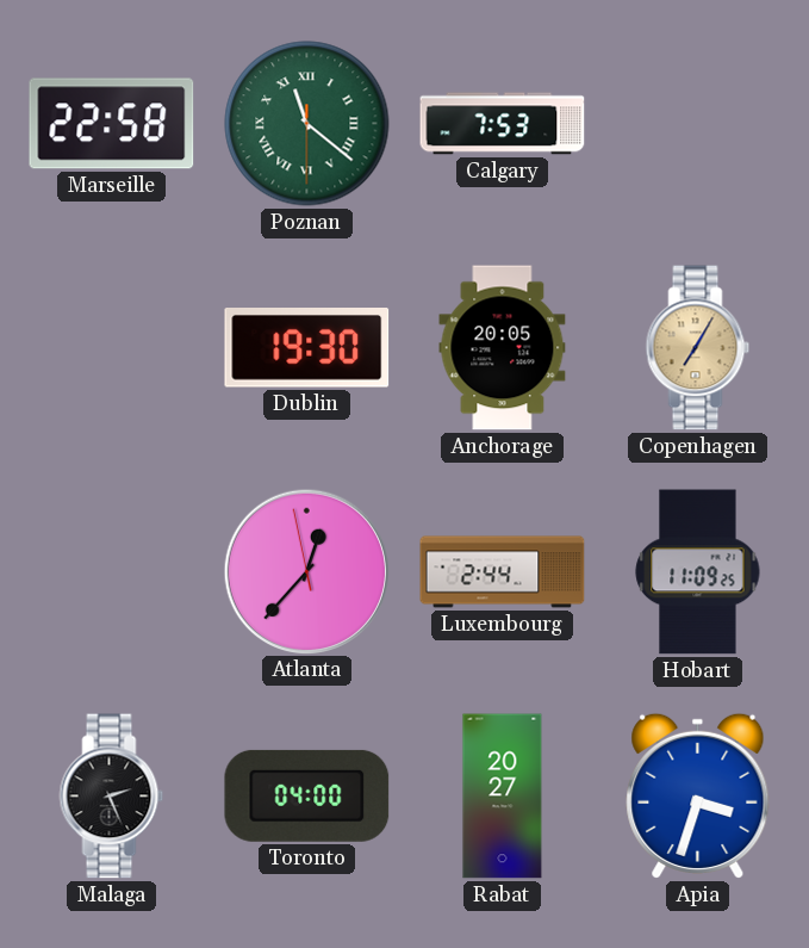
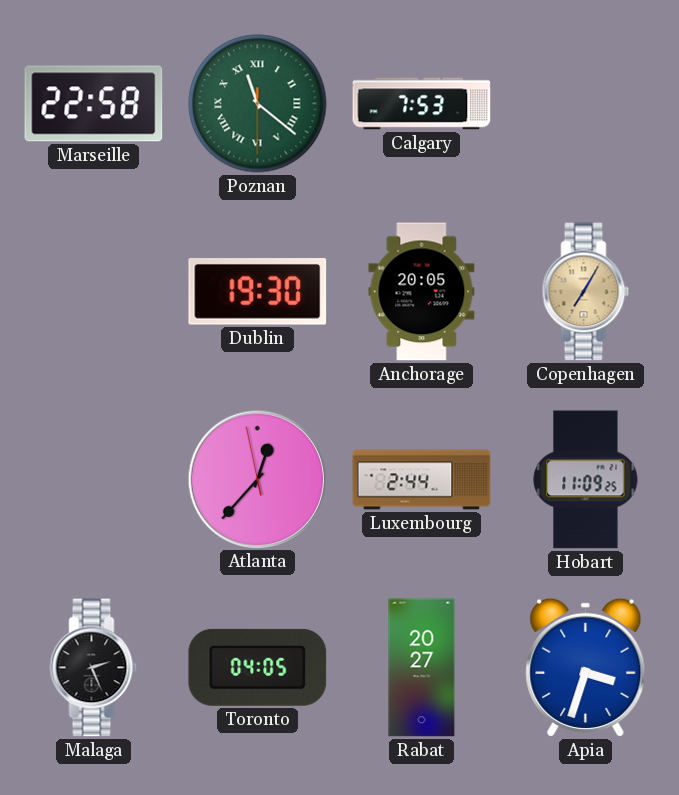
Toronto: 04:00 -> 04:05
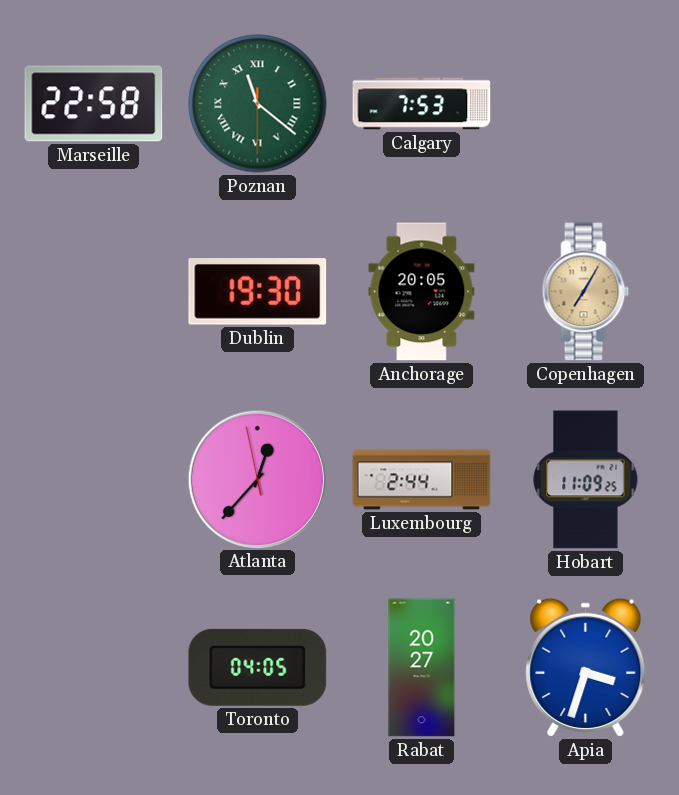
Malaga: 2:26 -> none
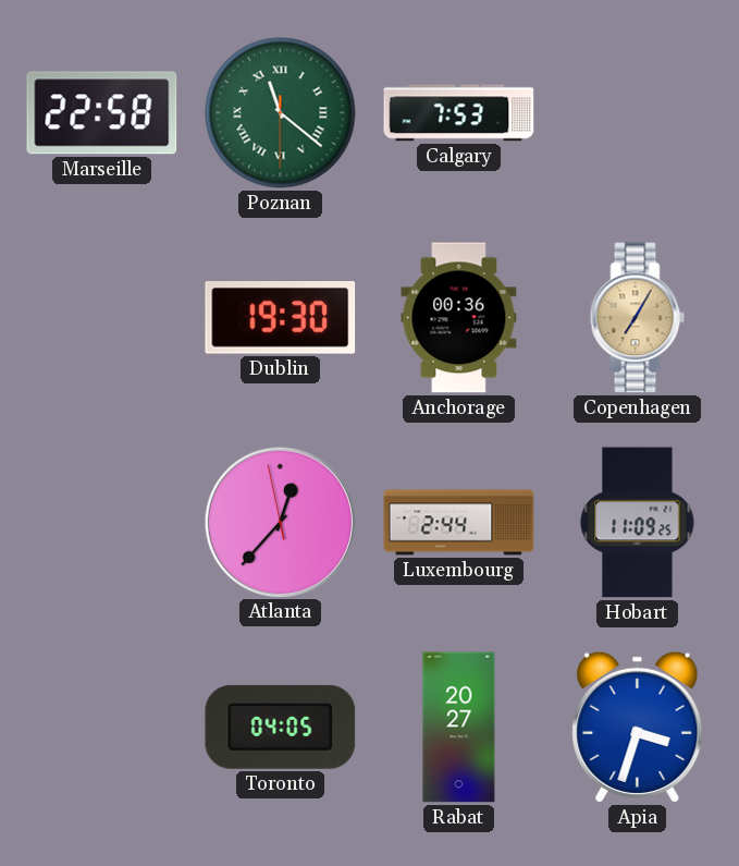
Anchorage: 20:05 -> 00:36
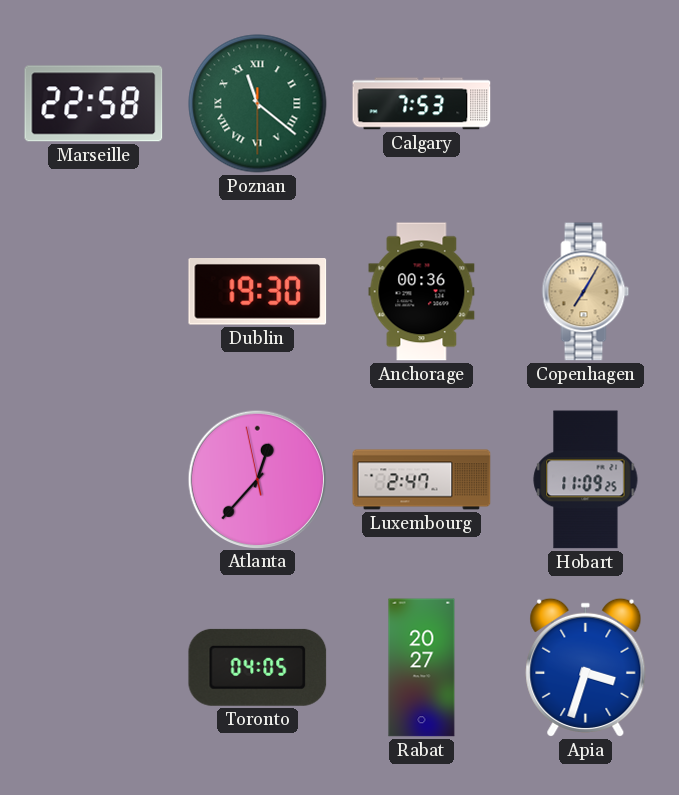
Luxembourg: 2:44 -> 2:47
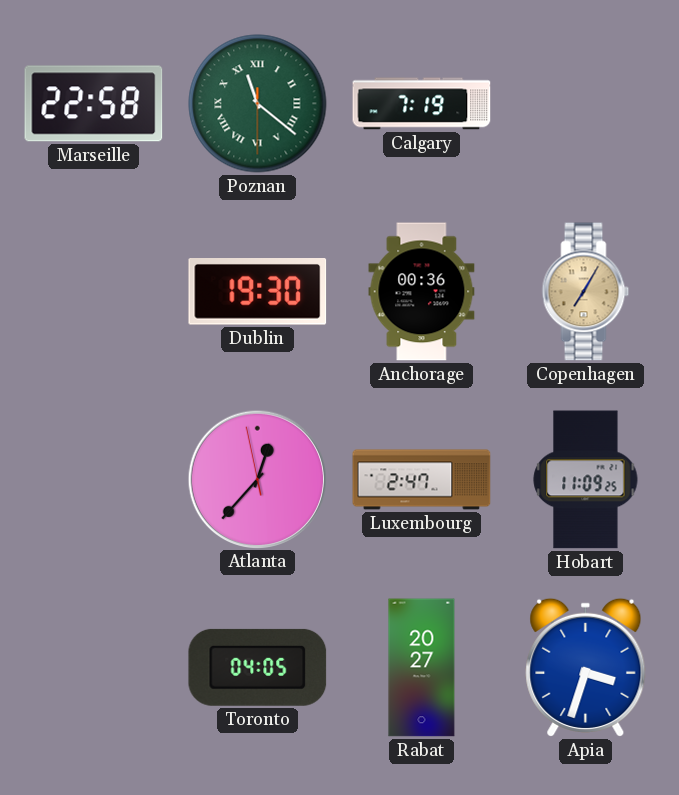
Calgary: 7:53 -> 7:19
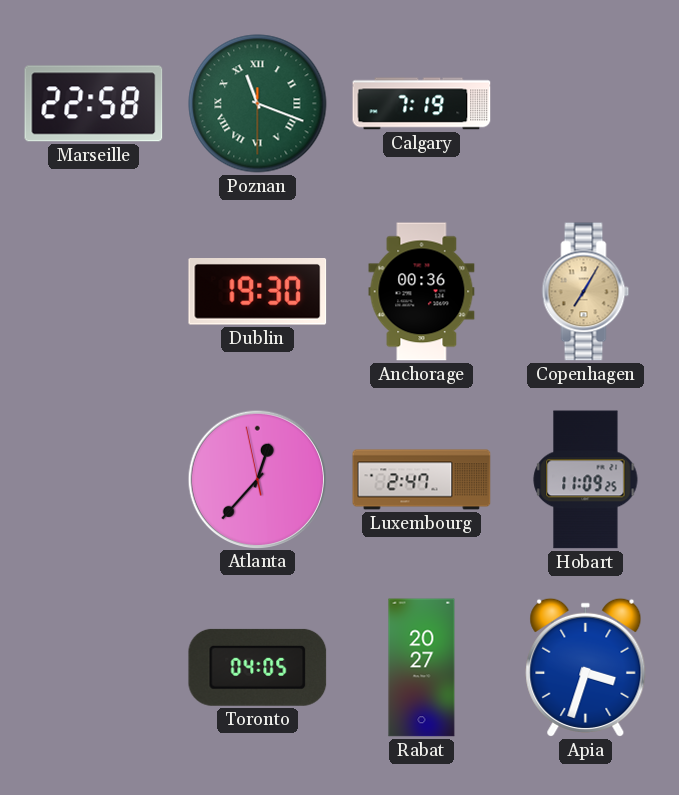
Poznan: 11:21 -> 11:18
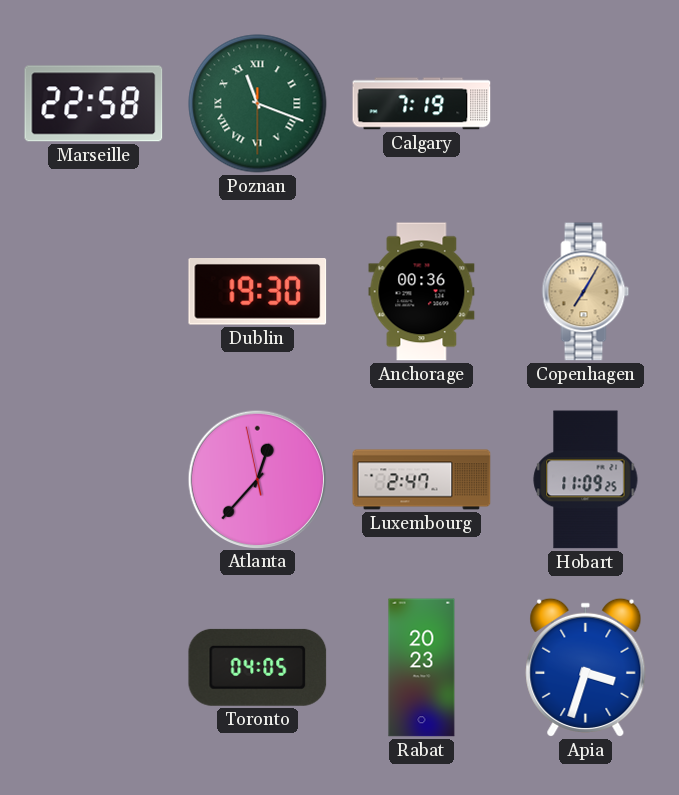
Rabat: 20:27 -> 20:23
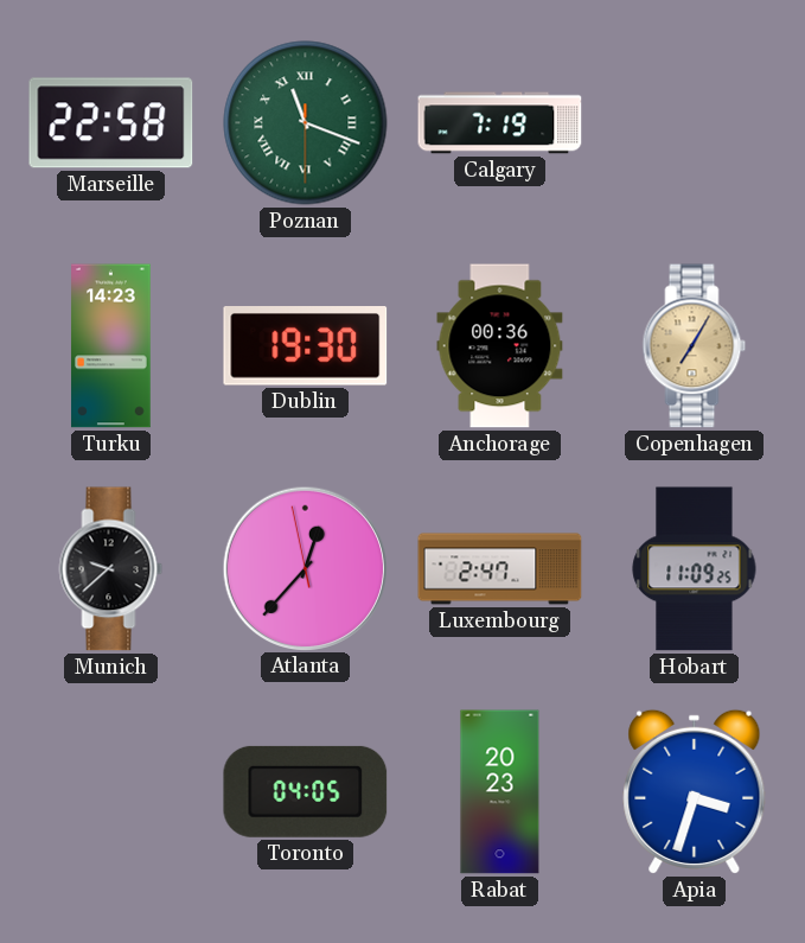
Turku: none -> 14:23
Munich: none -> 9:38
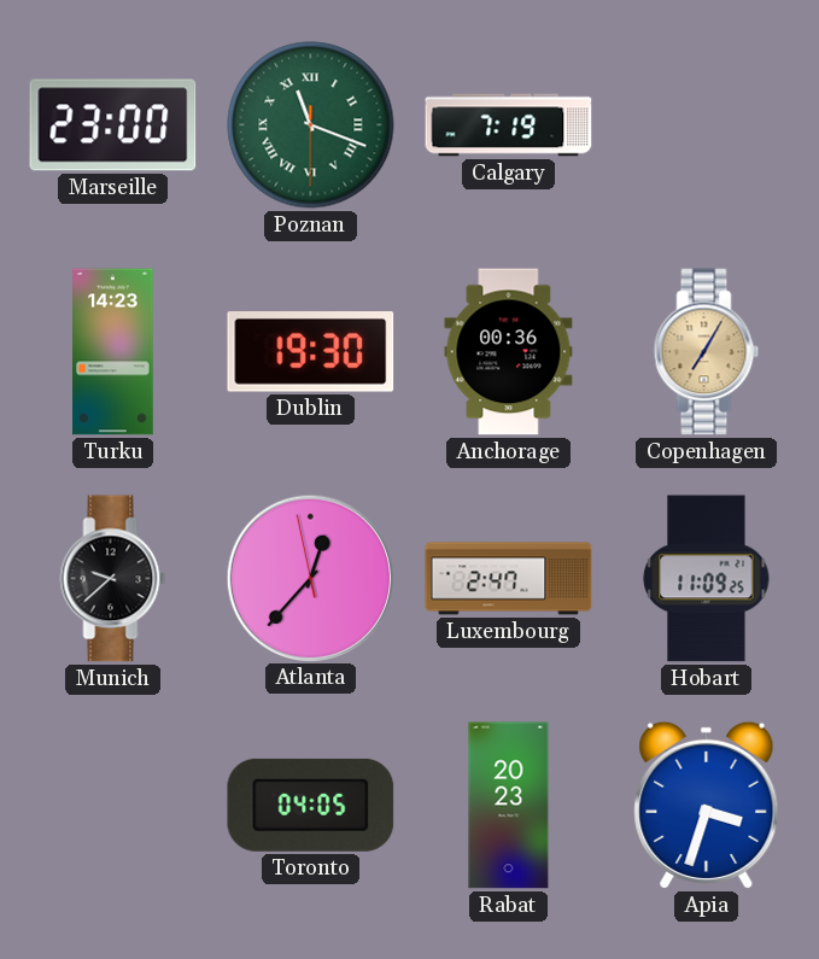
Marseille: 22:58 -> 23:00
